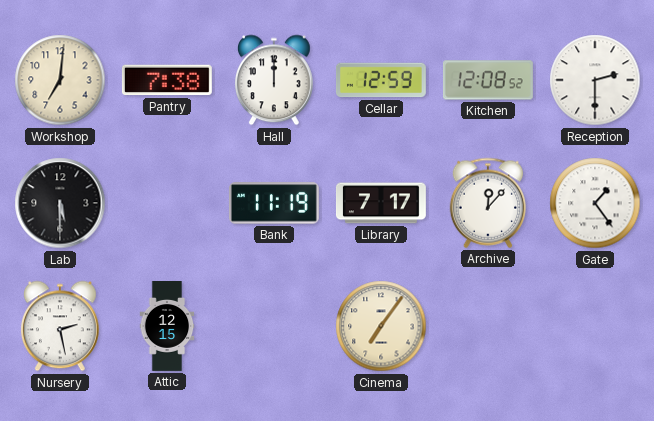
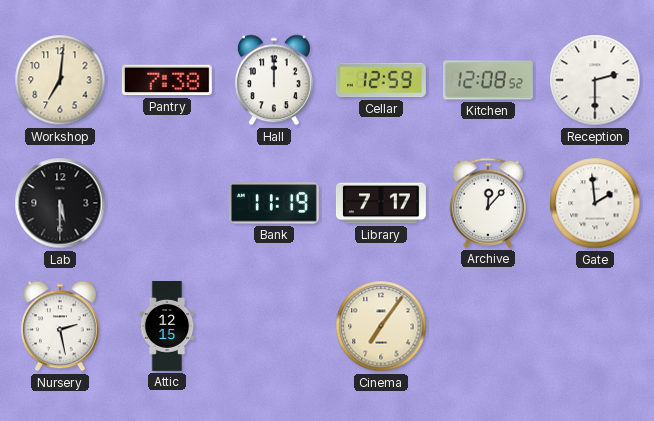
Gate: 1:24 -> 1:59
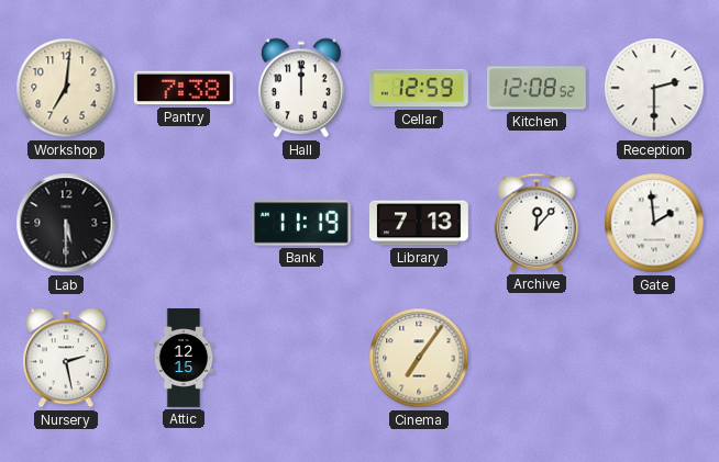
Library: 7:17 -> 7:13
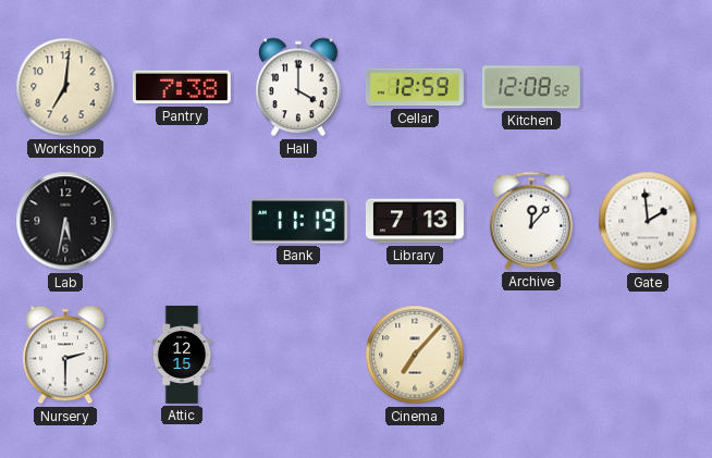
Hall: 12:00 -> 4:00
Reception: 2:30 -> none
Lab: 5:30 -> 5:32
Nursery: 2:28 -> 2:30
Cinema: 7:06 -> 7:07
